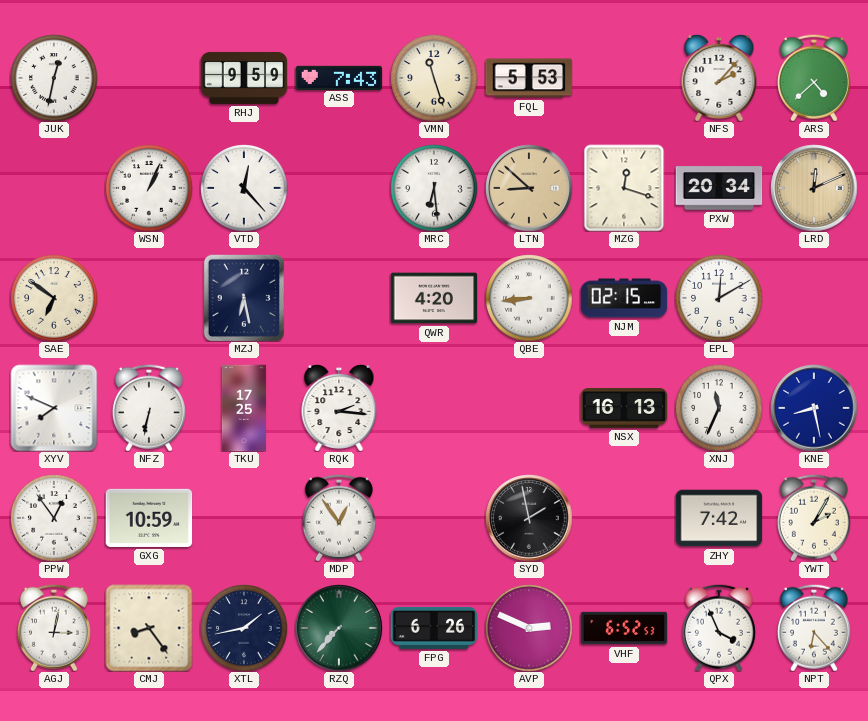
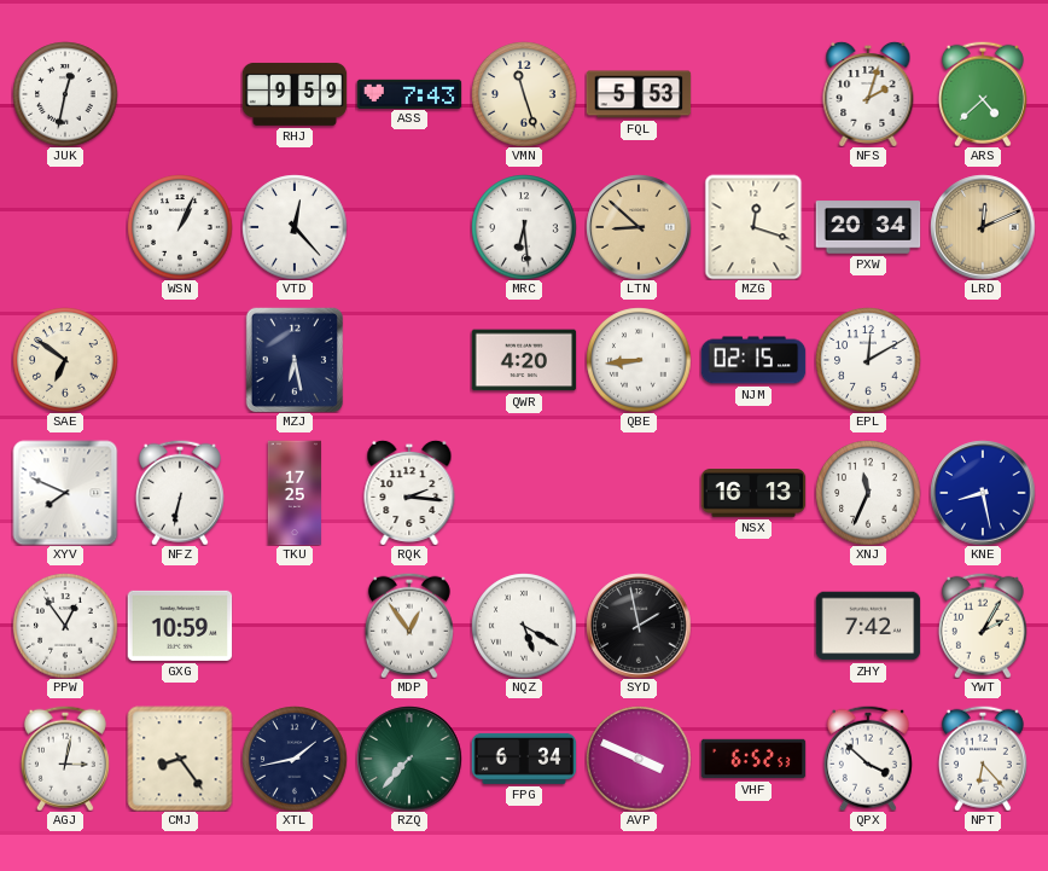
NFS: 2:07 -> 2:03
NQZ: none -> 5:20
FPG: 6:26 -> 6:34
AVP: 2:49 -> 3:49
QPX: 3:56 -> 3:52
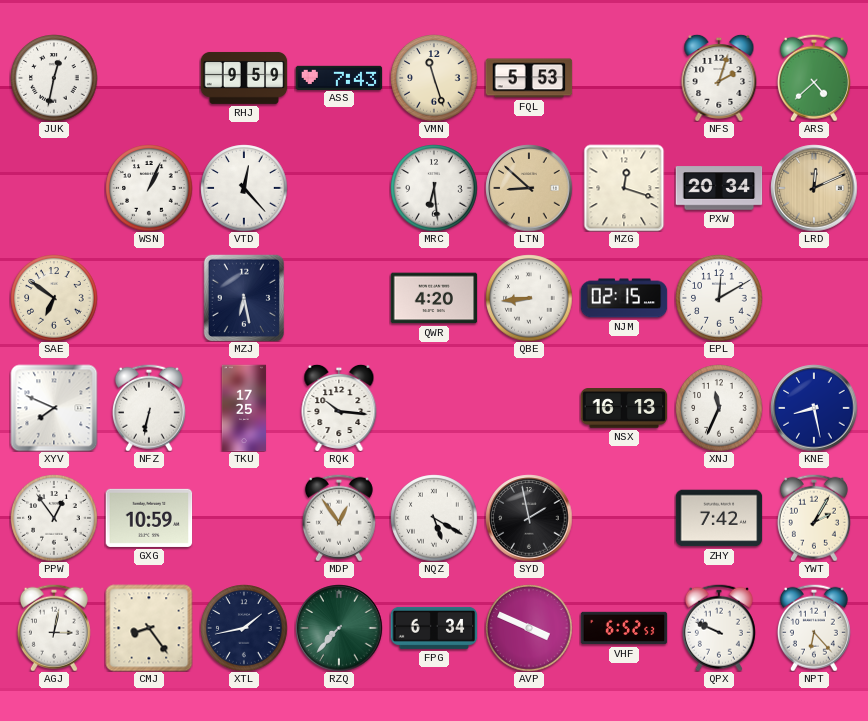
RQK: 2:16 -> 10:16
QPX: 3:52 -> 9:49
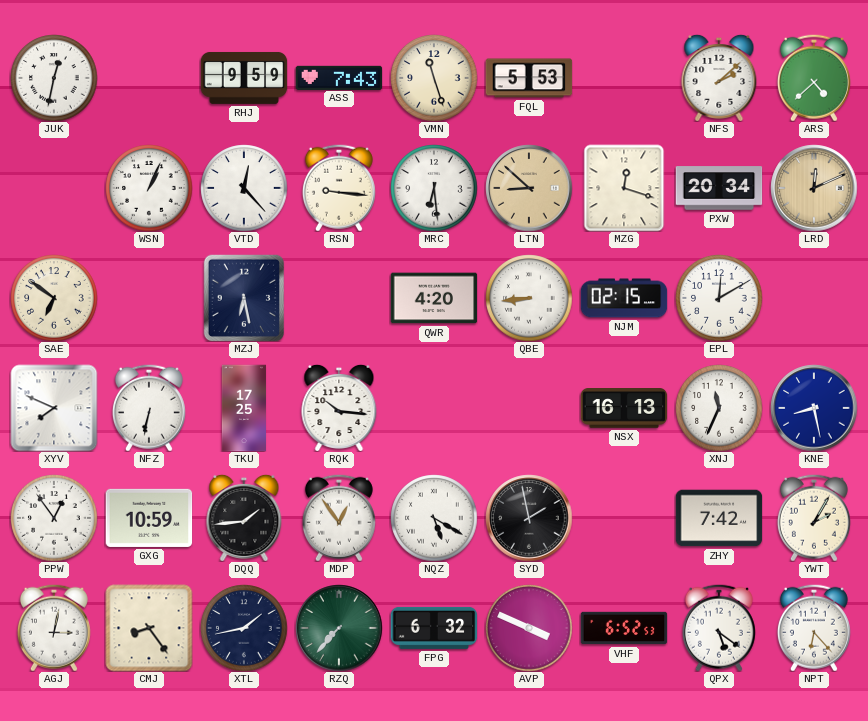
NFS: 2:03 -> 2:08
RSN: none -> 9:16
DQQ: none -> 1:44
FPG: 6:34 -> 6:32
QPX: 9:49 -> 5:21
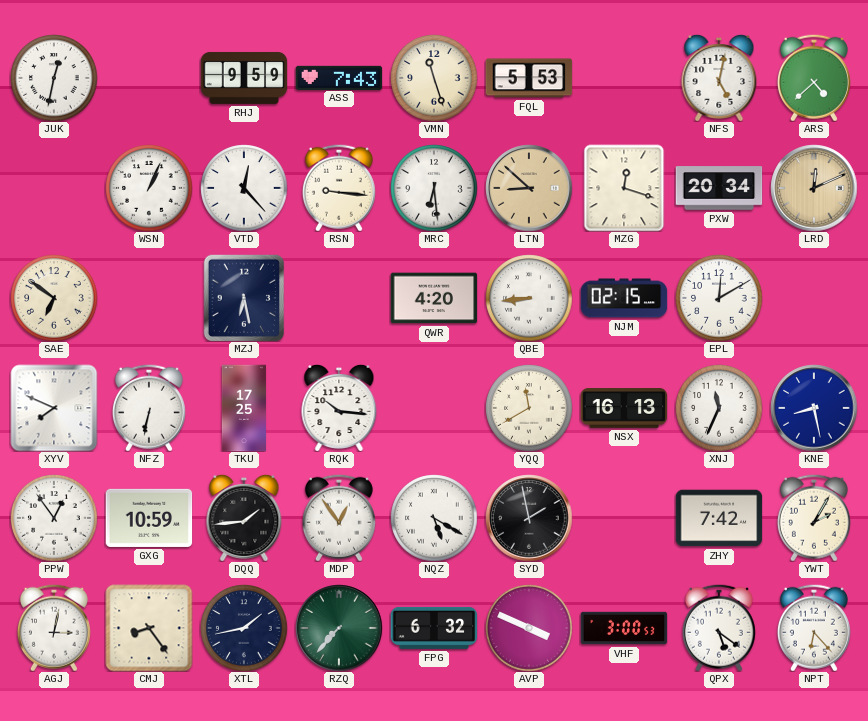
NFS: 2:08 -> 5:02
YQQ: none -> 11:40
VHF: 6:52 -> 3:00
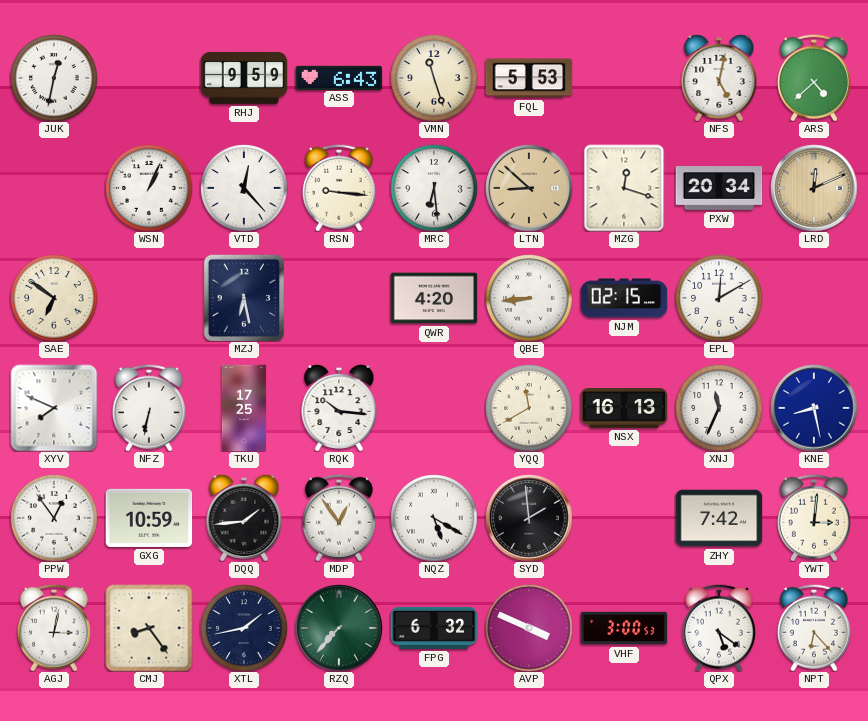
ASS: 7:43 -> 6:43
SYD: 1:58 -> 1:59
YWT: 2:05 -> 3:01
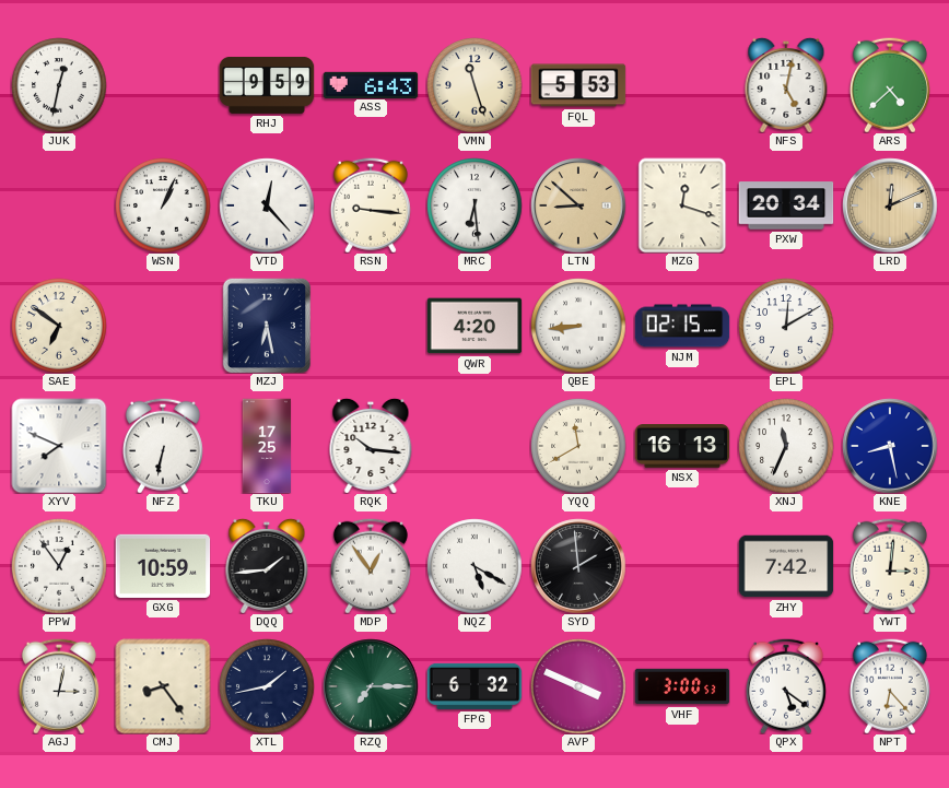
RZQ: 7:37 -> 7:15
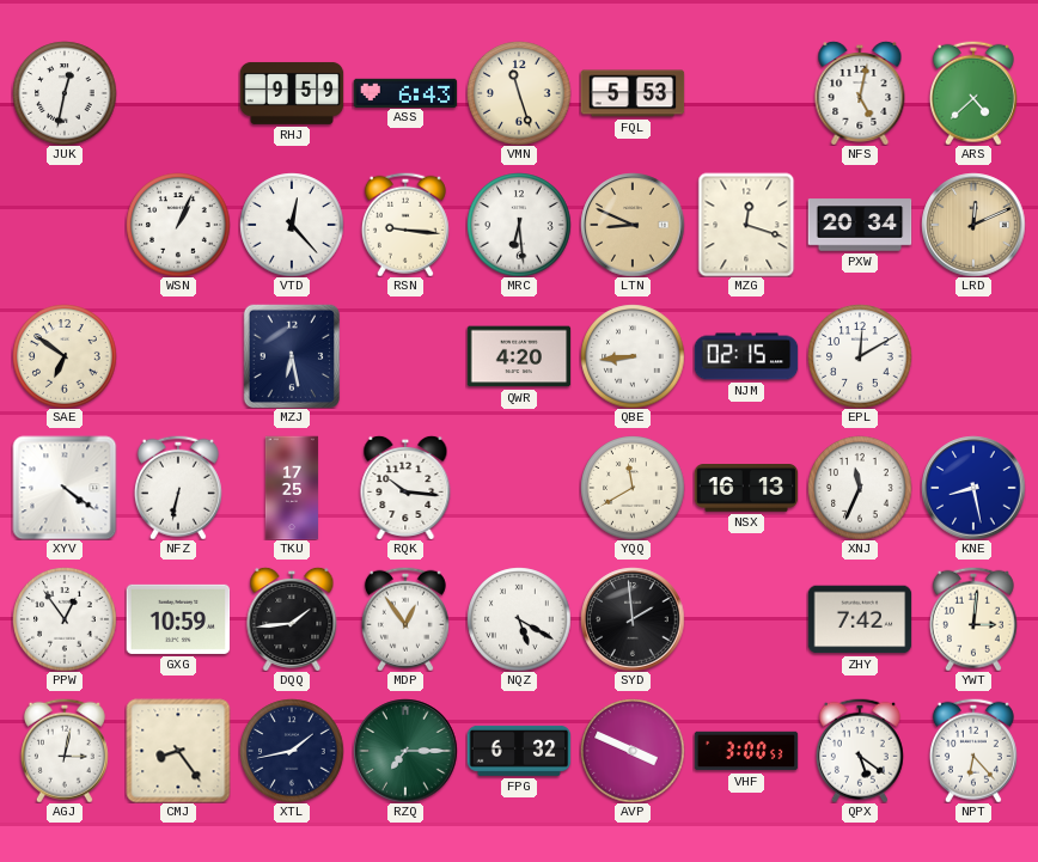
LTN: 8:52 -> 8:49
XYV: 7:49 -> 4:21
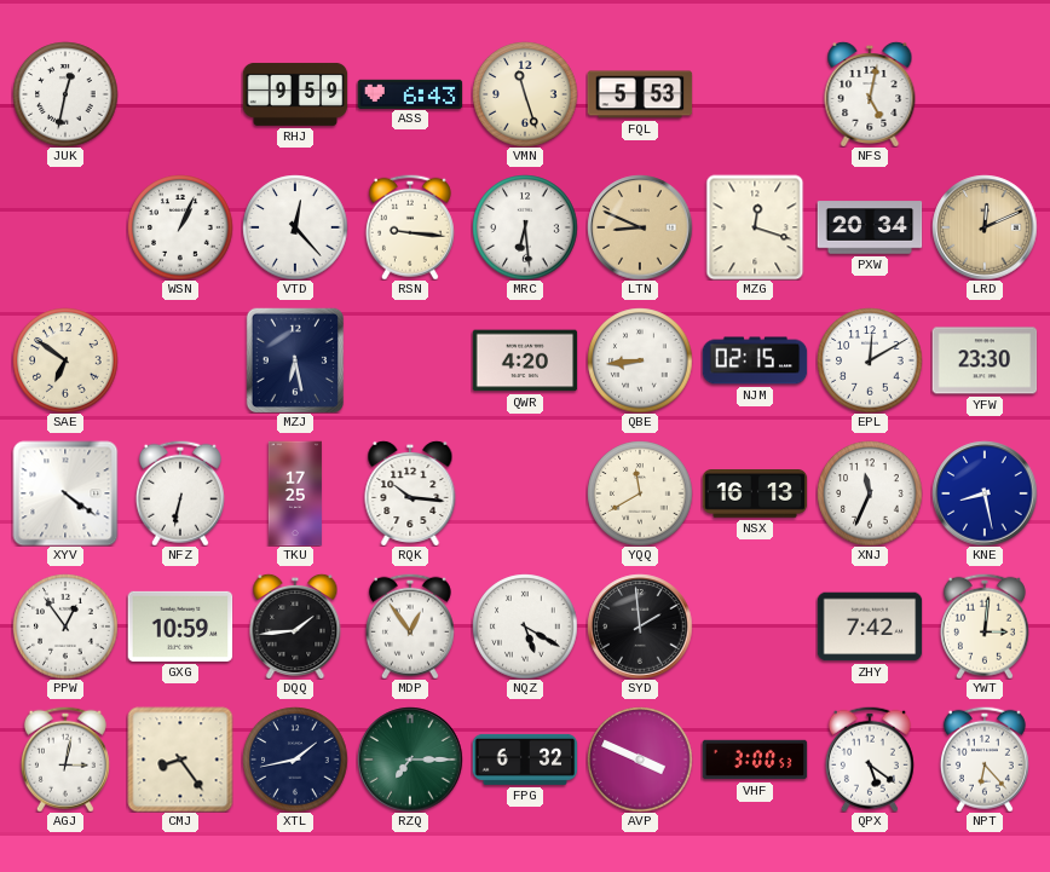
ARS: 4:38 -> none
YFW: none -> 23:30
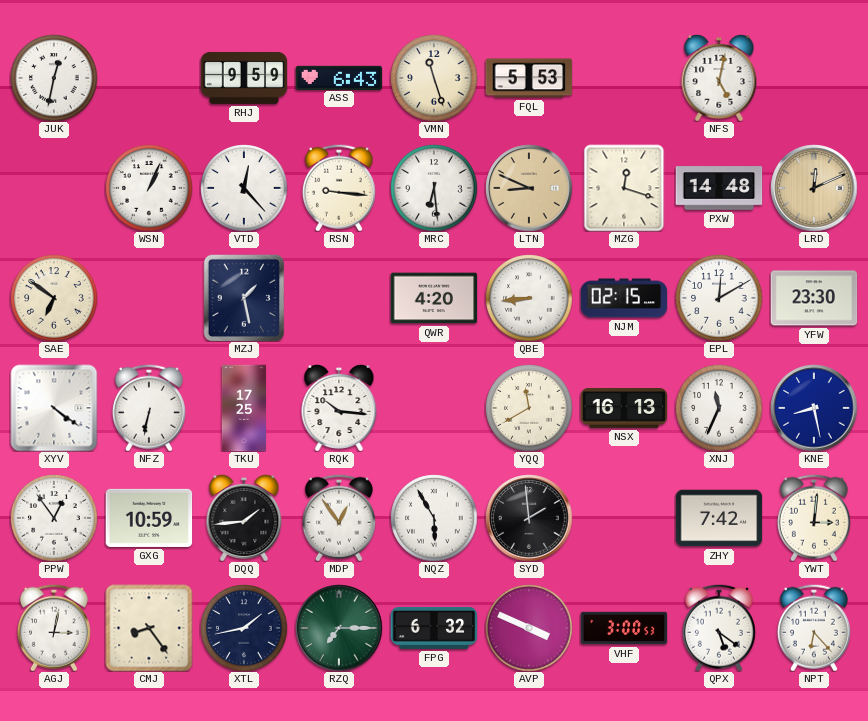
PXW: 20:34 -> 14:48
MZJ: 6:28 -> 1:28
NQZ: 5:20 -> 5:55
